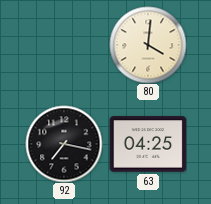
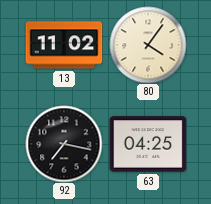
13: none -> 11:02
80: 4:01 -> 4:06
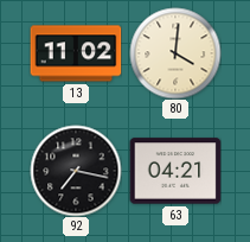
80: 4:06 -> 4:01
63: 04:25 -> 04:21
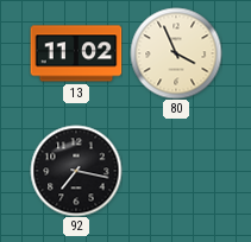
80: 4:01 -> 3:56
63: 04:21 -> none
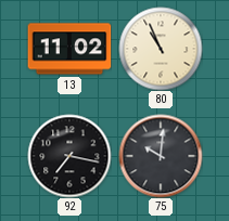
80: 3:56 -> 10:56
75: none -> 10:01
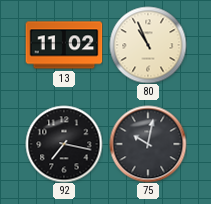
75: 10:01 -> 10:02
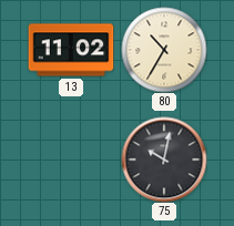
80: 10:56 -> 10:35
92: 7:17 -> none
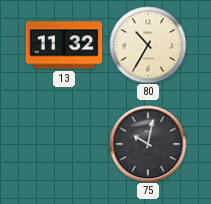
13: 11:02 -> 11:32
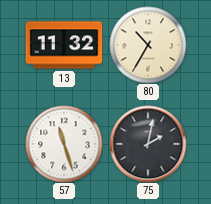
57: none -> 11:27
75: 10:02 -> 2:02
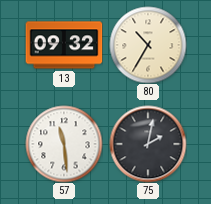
13: 11:32 -> 09:32
57: 11:27 -> 11:29
